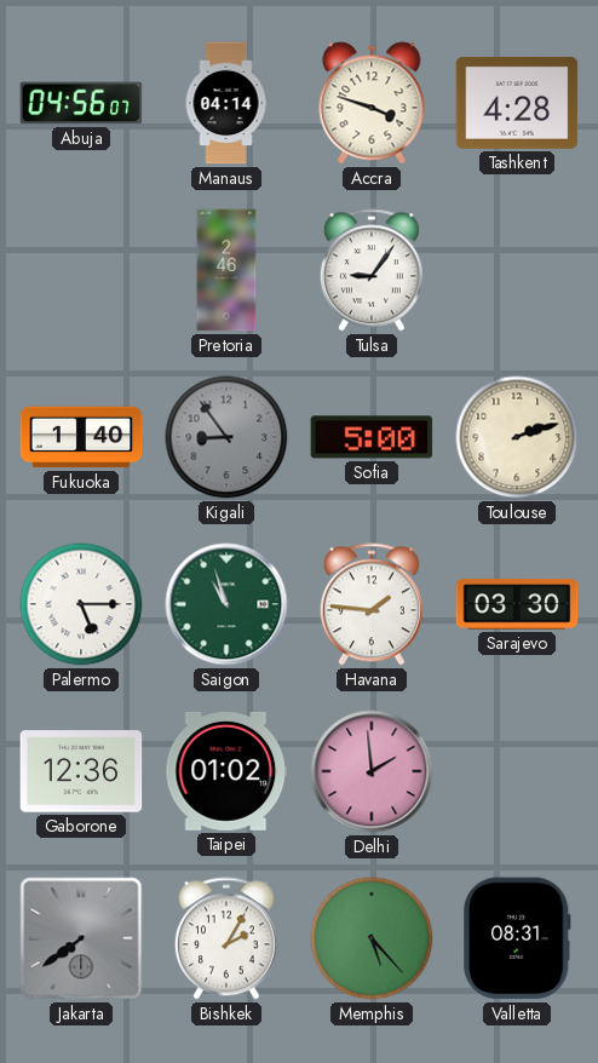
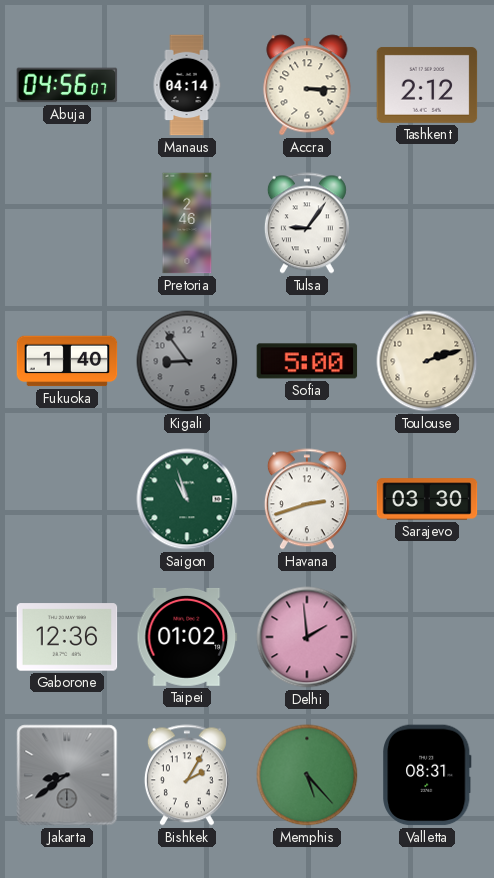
Accra: 3:48 -> 3:15
Tashkent: 4:28 -> 2:12
Palermo: 5:15 -> none
Havana: 1:46 -> 2:42
Jakarta: 7:39 -> 8:39
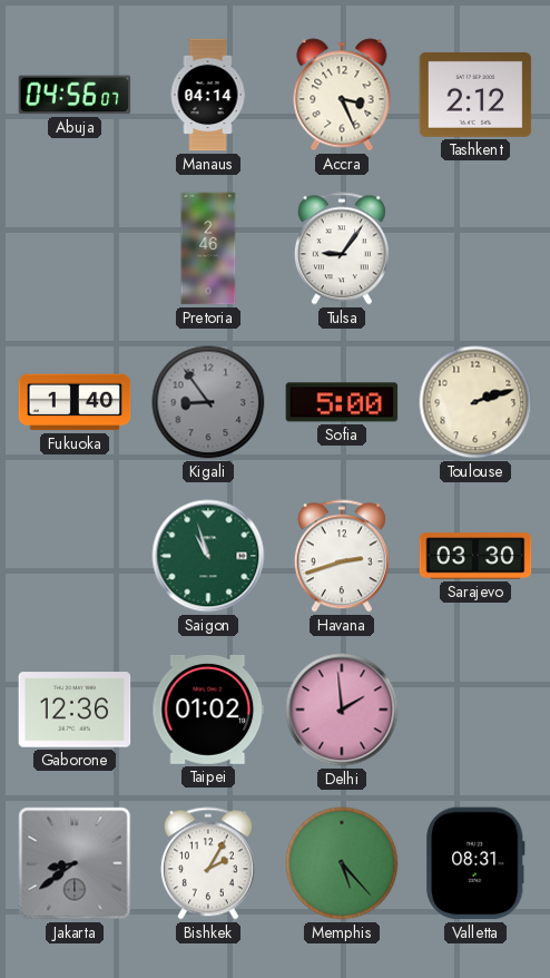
Accra: 3:15 -> 3:26
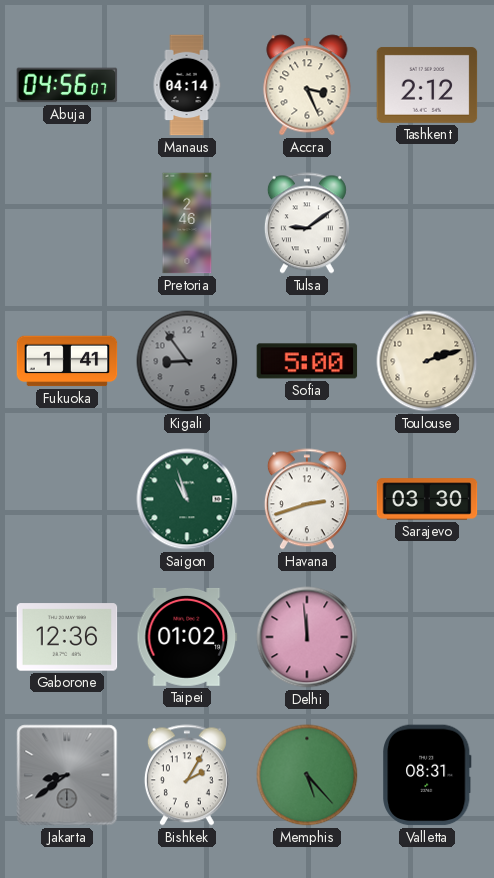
Tulsa: 9:06 -> 9:09
Fukuoka: 1:40 -> 1:41
Delhi: 1:59 -> 11:59
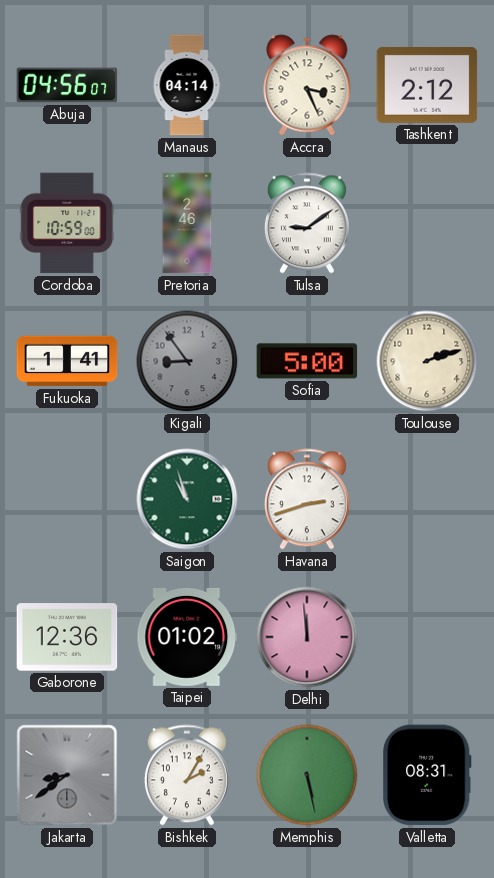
Cordoba: none -> 10:59
Sarajevo: 03:30 -> none
Memphis: 5:23 -> 5:28
